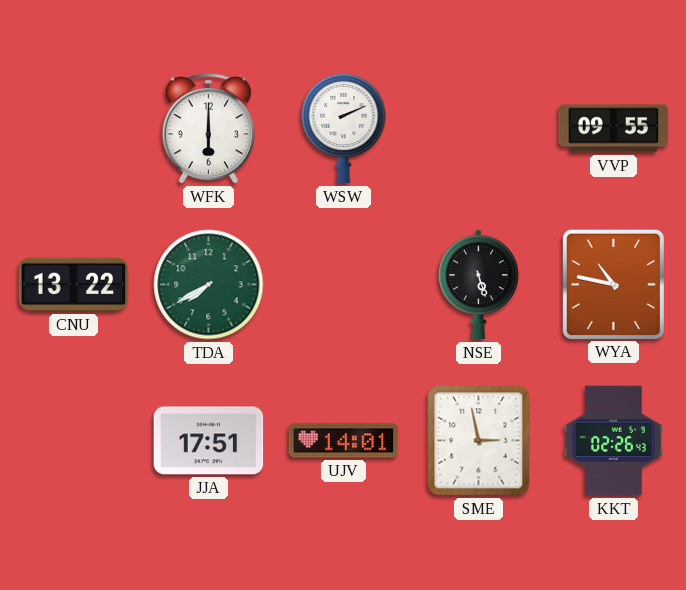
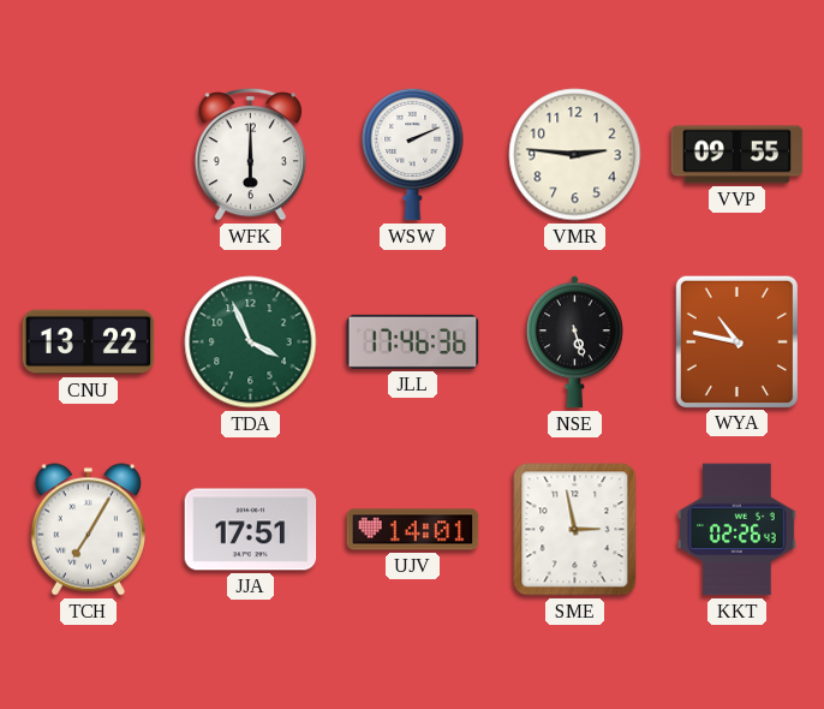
VMR: none -> 2:46
TDA: 7:40 -> 3:56
JLL: none -> 17:46
TCH: none -> 7:05
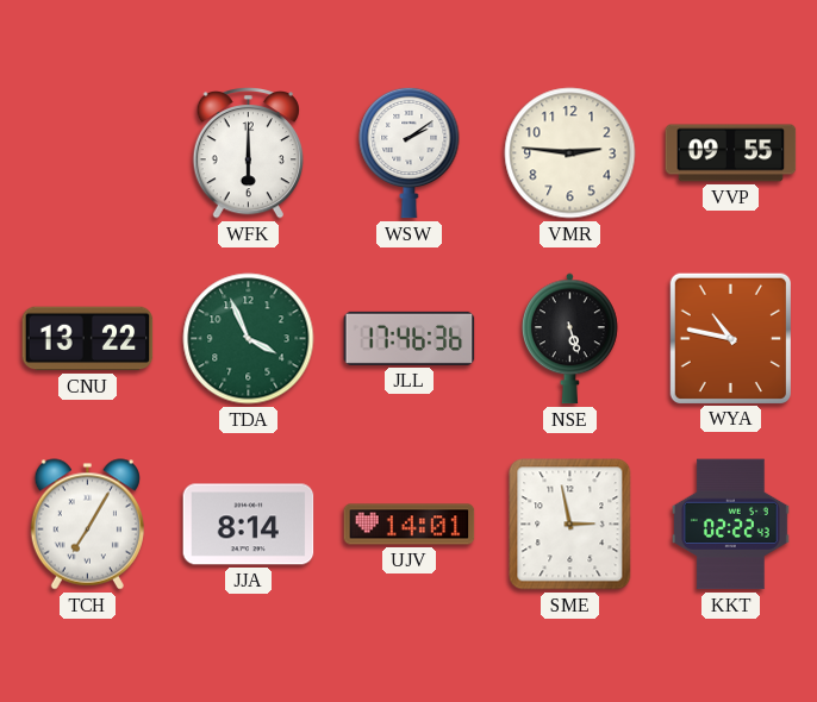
WSW: 2:11 -> 2:09
JJA: 17:51 -> 8:14
KKT: 02:26 -> 02:22
